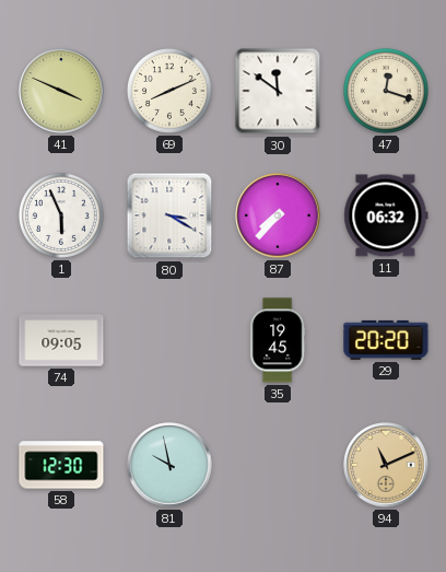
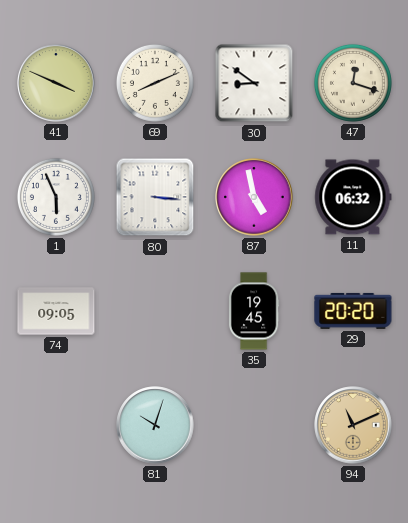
30: 11:51 -> 8:51
80: 3:20 -> 3:16
87: 7:37 -> 4:58
58: 12:30 -> none
81: 9:58 -> 10:03
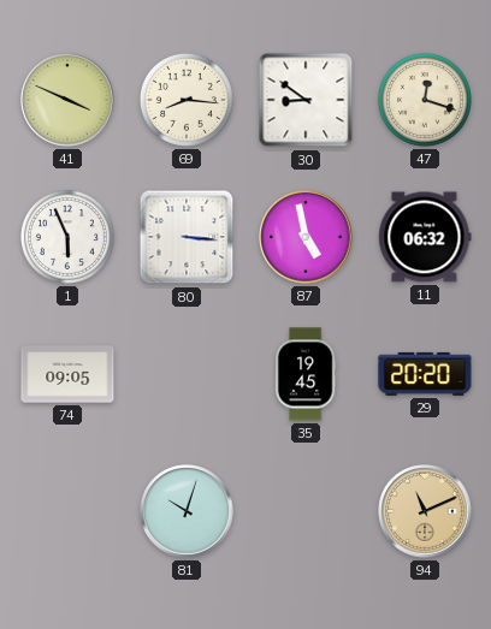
69: 8:11 -> 8:16
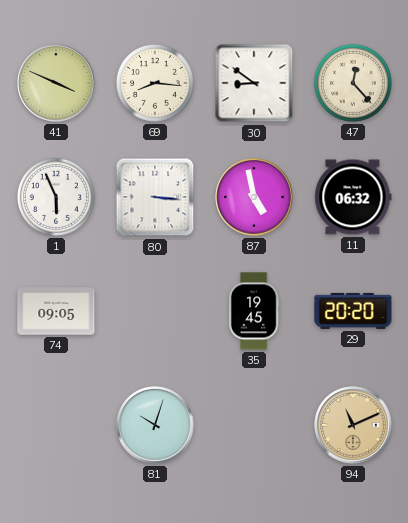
47: 12:18 -> 12:23
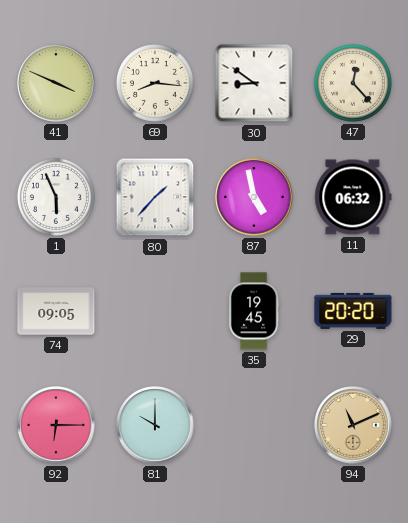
80: 3:16 -> 1:37
92: none -> 6:15
81: 10:03 -> 10:00
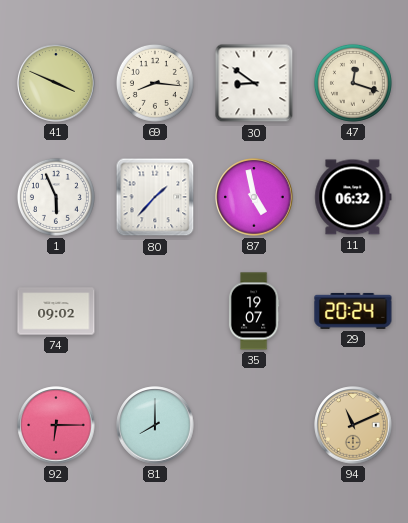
47: 12:23 -> 12:18
74: 09:05 -> 09:02
35: 19:45 -> 19:07
29: 20:20 -> 20:24
81: 10:00 -> 8:00
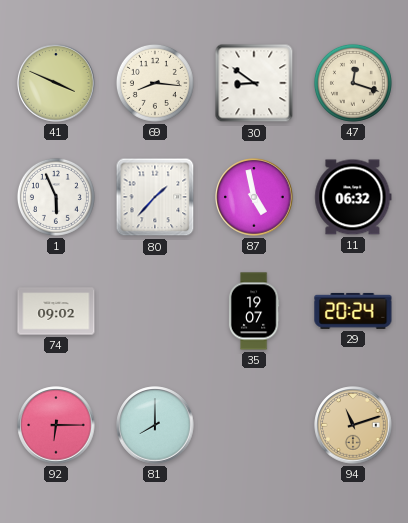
94: 11:11 -> 11:12
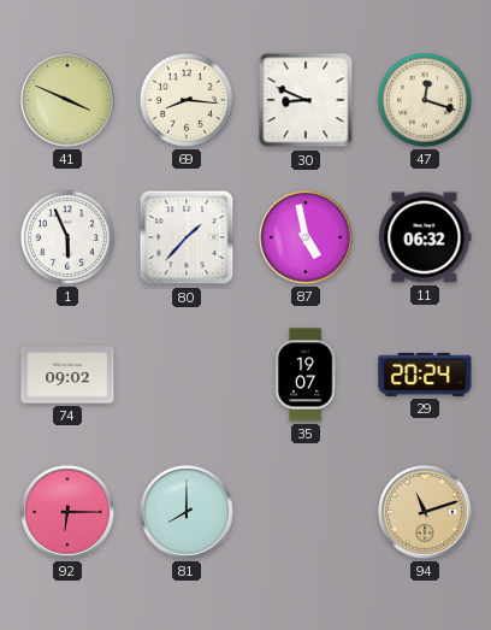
30: 8:51 -> 8:49
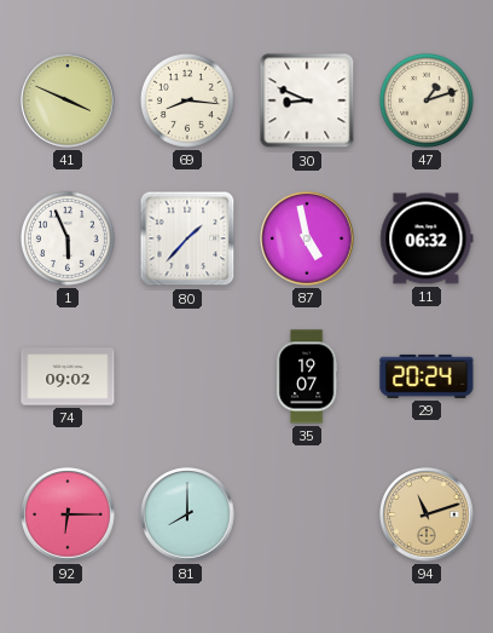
47: 12:18 -> 1:12
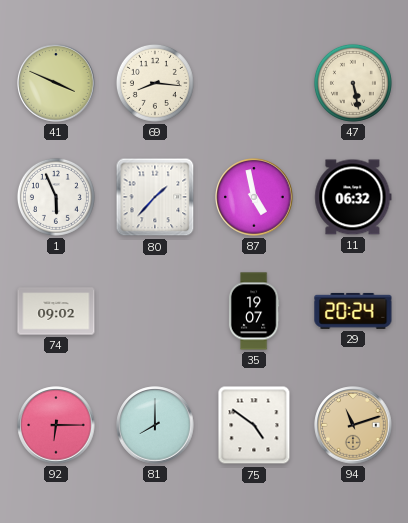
30: 8:49 -> none
47: 1:12 -> 5:28
75: none -> 4:51
